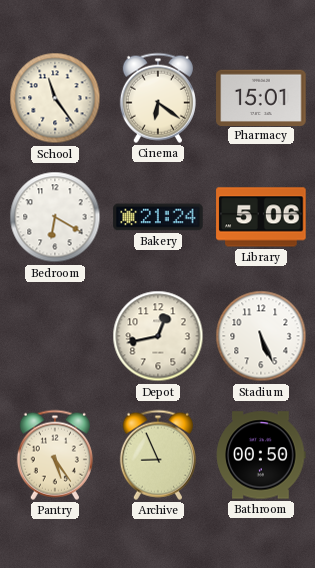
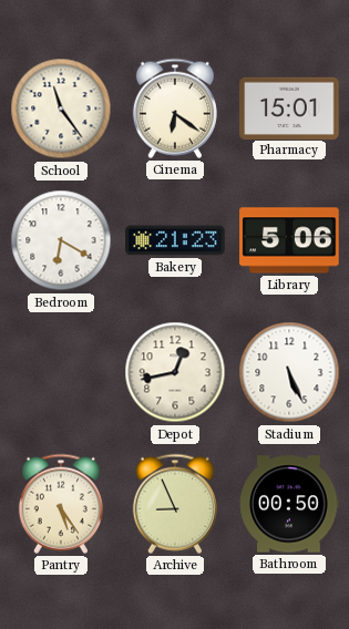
Bakery: 21:24 -> 21:23
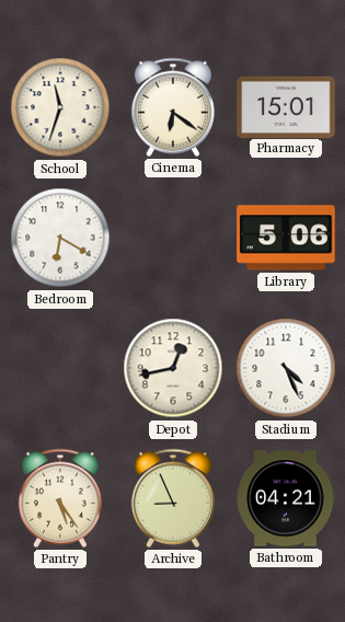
School: 11:24 -> 11:33
Bakery: 21:23 -> none
Stadium: 5:26 -> 4:26
Bathroom: 00:50 -> 04:21
